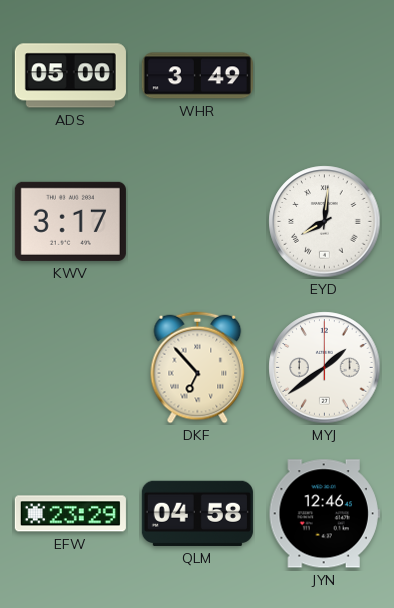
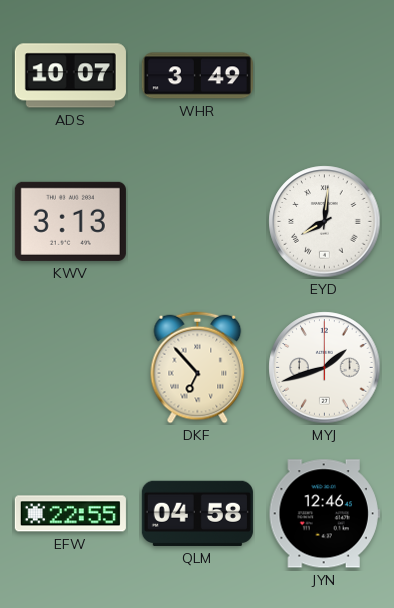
ADS: 05:00 -> 10:07
KWV: 3:17 -> 3:13
MYJ: 1:39 -> 1:42
EFW: 23:29 -> 22:55
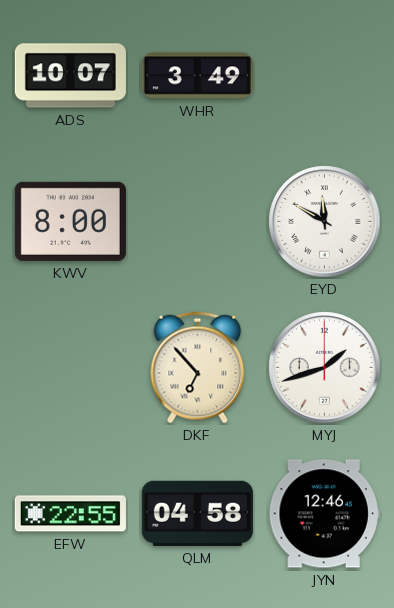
KWV: 3:13 -> 8:00
EYD: 8:01 -> 11:50
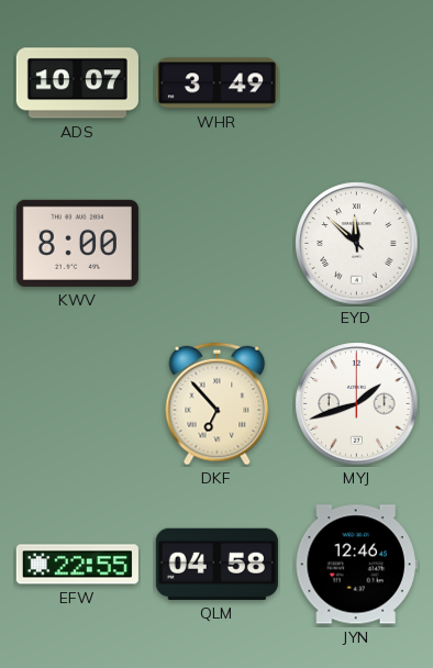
EYD: 11:50 -> 11:52
